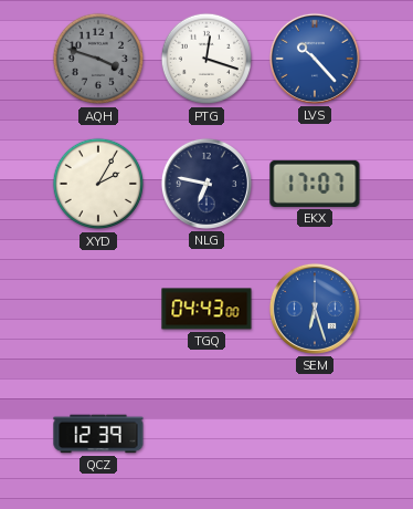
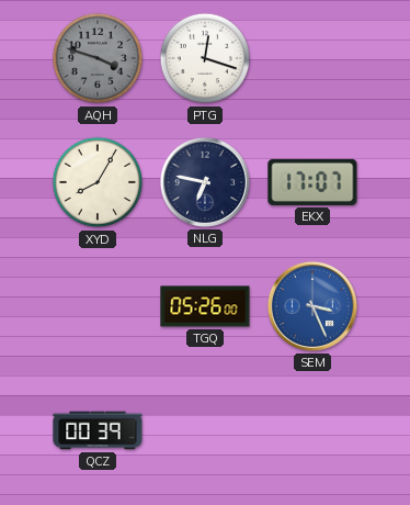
LVS: 10:23 -> none
XYD: 2:05 -> 8:05
TGQ: 04:43 -> 05:26
SEM: 6:27 -> 3:26
QCZ: 12:39 -> 00:39
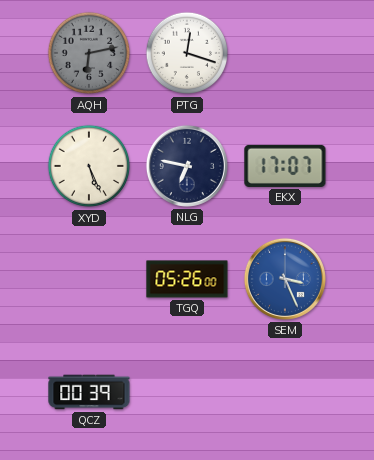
AQH: 3:48 -> 6:13
XYD: 8:05 -> 5:26
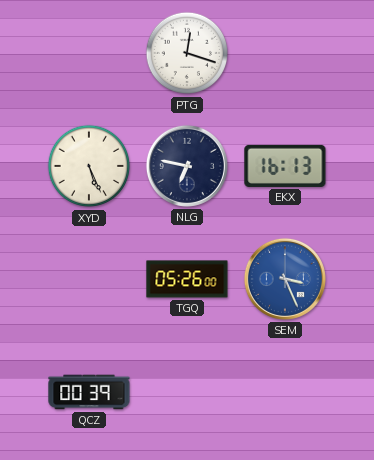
AQH: 6:13 -> none
EKX: 17:07 -> 16:13
